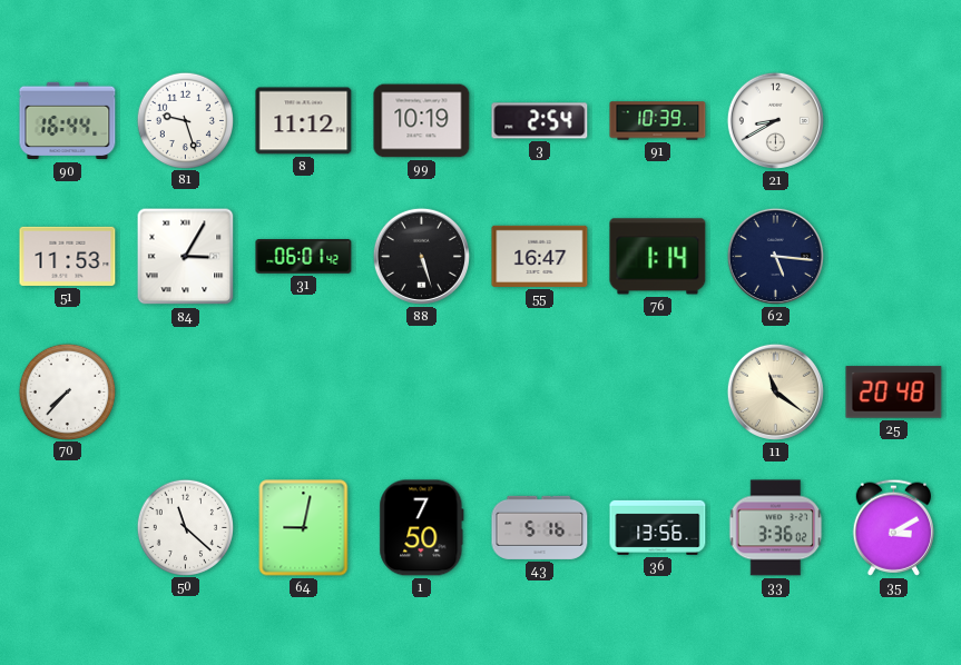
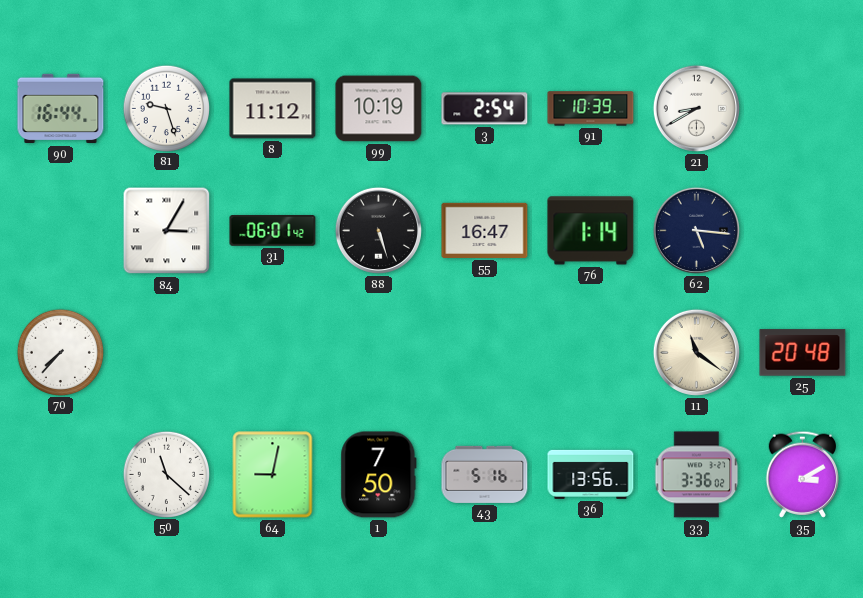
51: 11:53 -> none
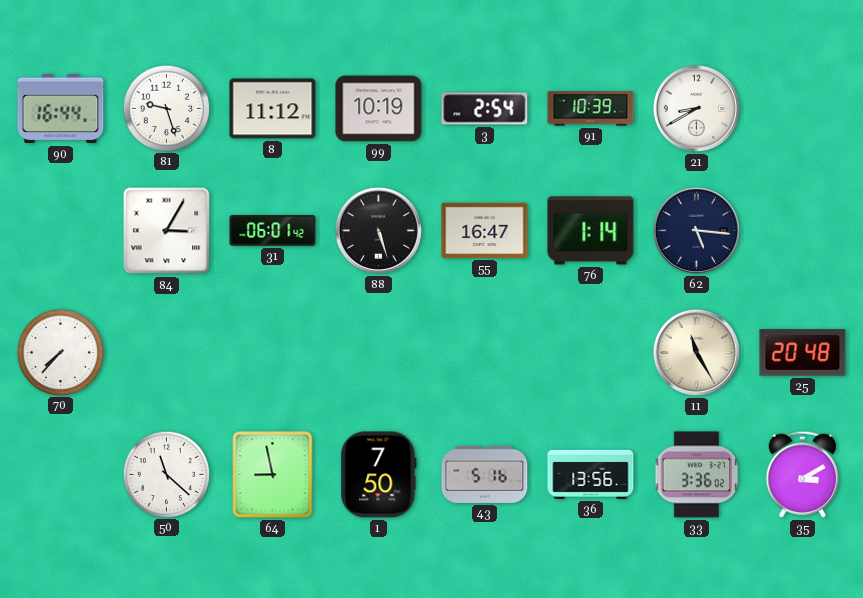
11: 11:21 -> 11:25
64: 9:02 -> 8:58
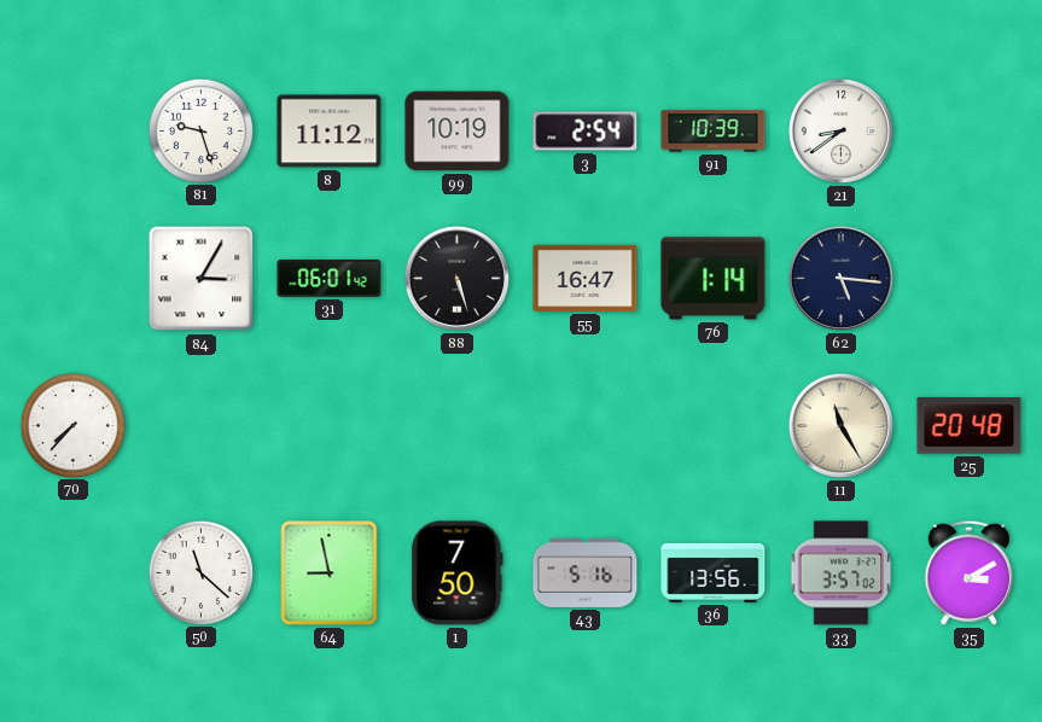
90: 16:44 -> none
21: 8:40 -> 8:39
33: 3:36 -> 3:57
